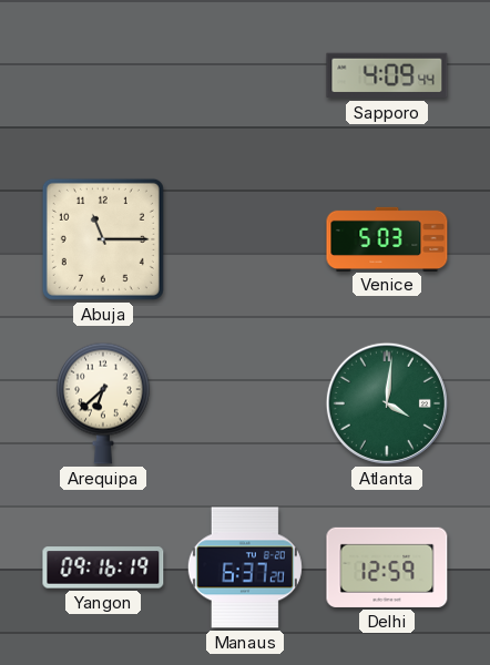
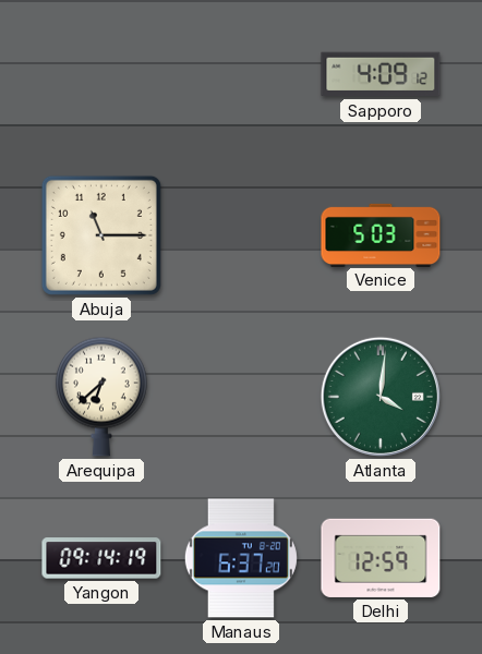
Sapporo: 4:09:44 -> 4:09:12
Yangon: 09:16 -> 09:14
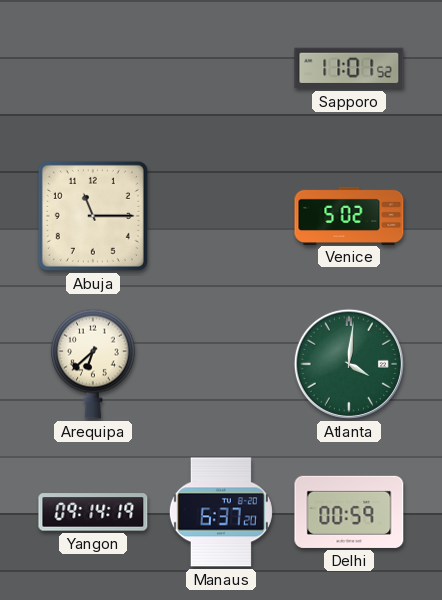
Sapporo: 4:09 -> 11:01
Venice: 5:03 -> 5:02
Delhi: 12:59 -> 00:59
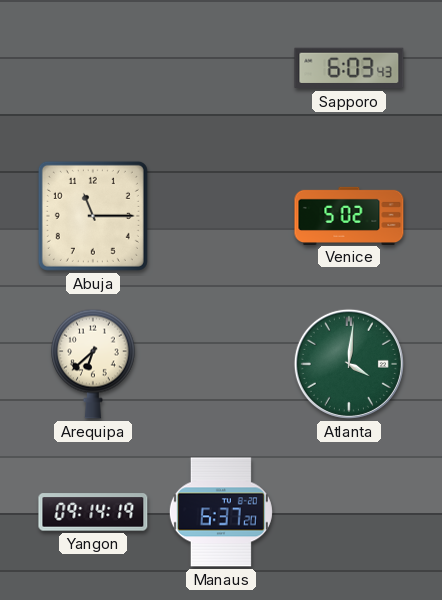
Sapporo: 11:01 -> 6:03
Delhi: 00:59 -> none
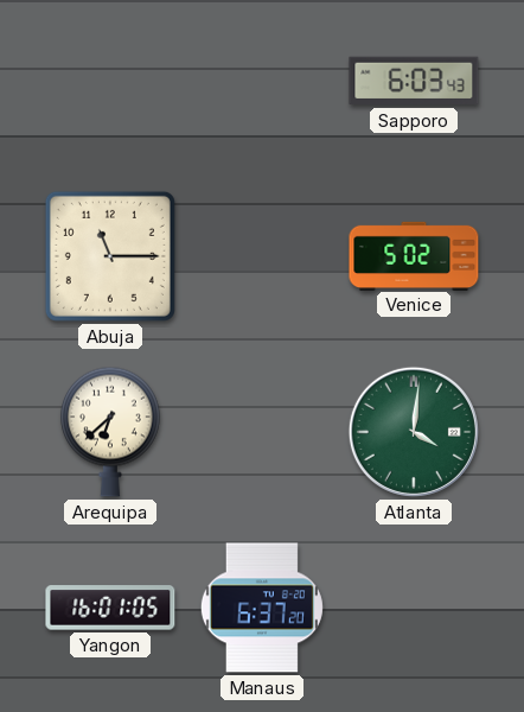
Yangon: 09:14 -> 16:01
